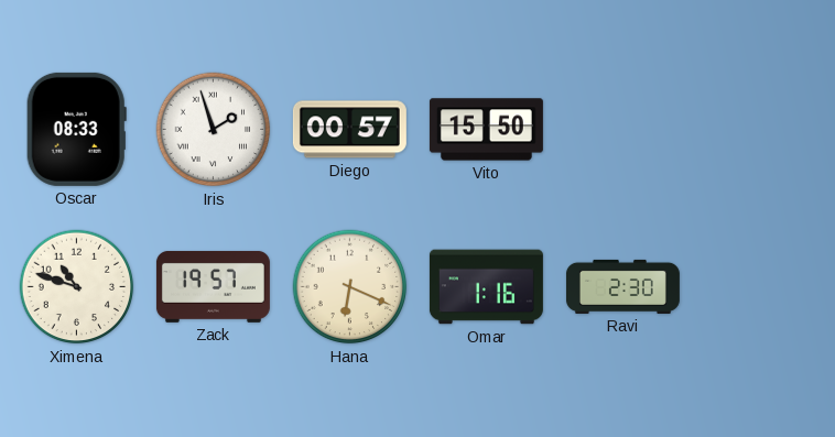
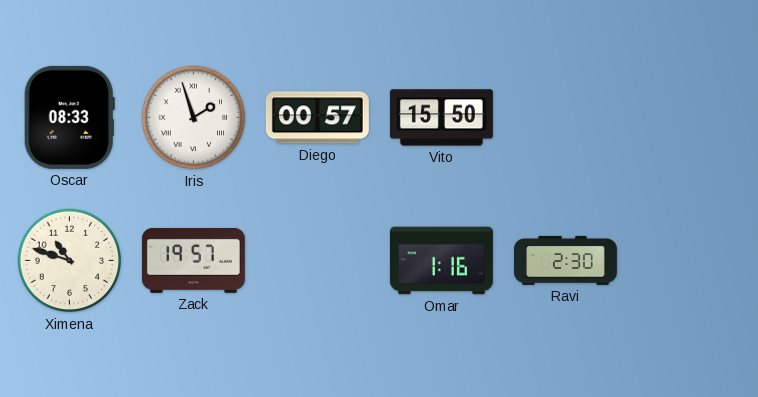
Hana: 6:19 -> none
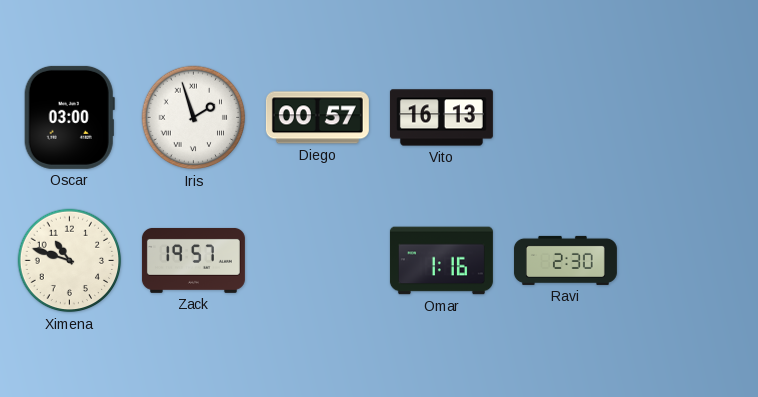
Oscar: 08:33 -> 03:00
Vito: 15:50 -> 16:13
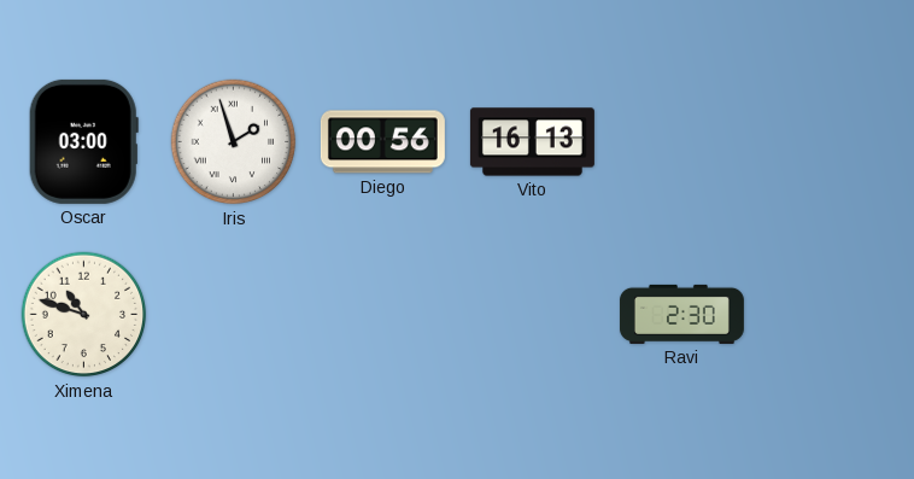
Diego: 00:57 -> 00:56
Zack: 19:57 -> none
Omar: 1:16 -> none
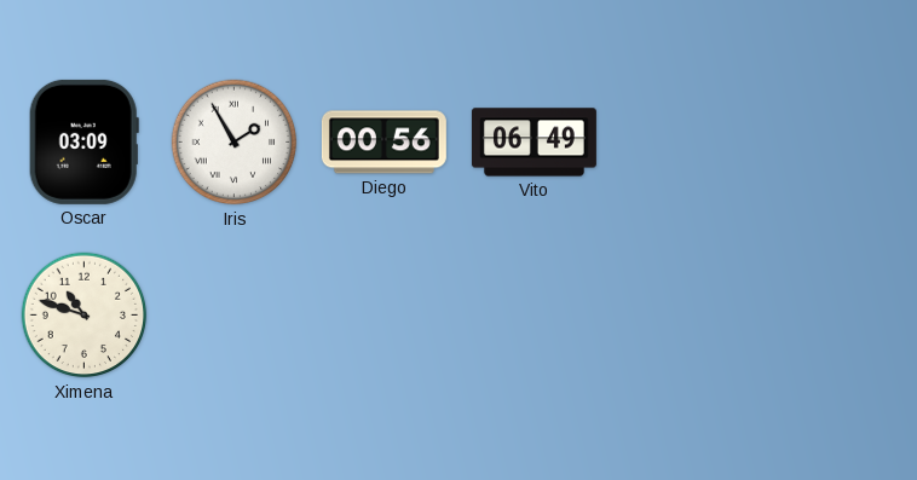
Oscar: 03:00 -> 03:09
Iris: 1:57 -> 1:55
Vito: 16:13 -> 06:49
Ravi: 2:30 -> none
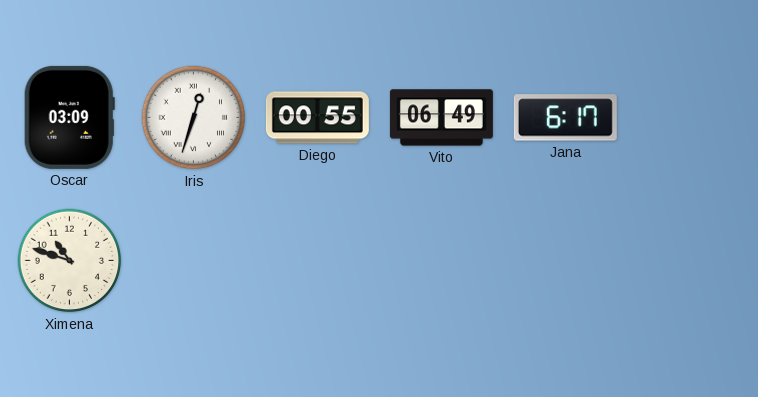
Iris: 1:55 -> 12:33
Diego: 00:56 -> 00:55
Jana: none -> 6:17
